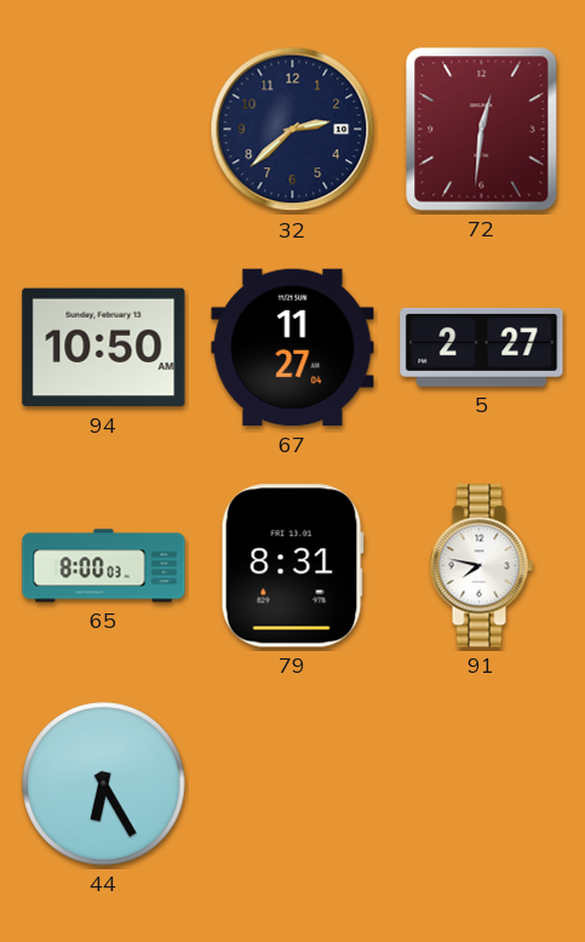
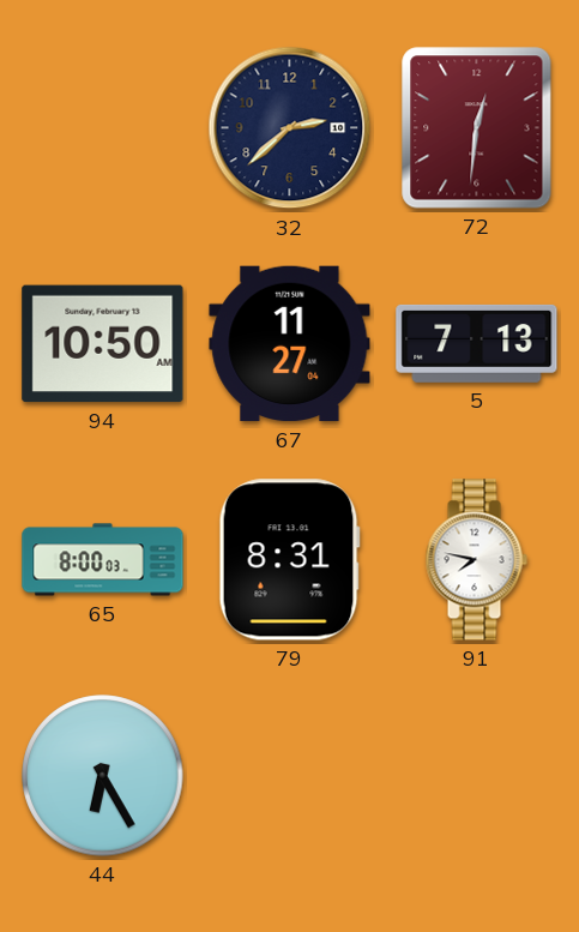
5: 2:27 -> 7:13
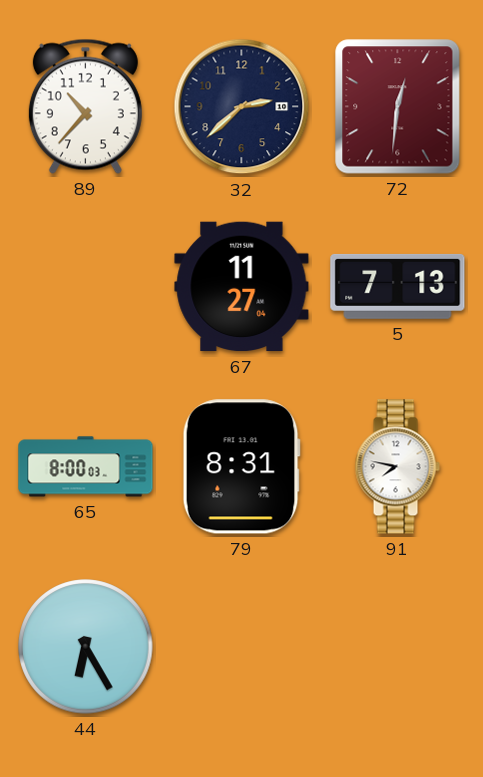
89: none -> 10:37
94: 10:50 -> none
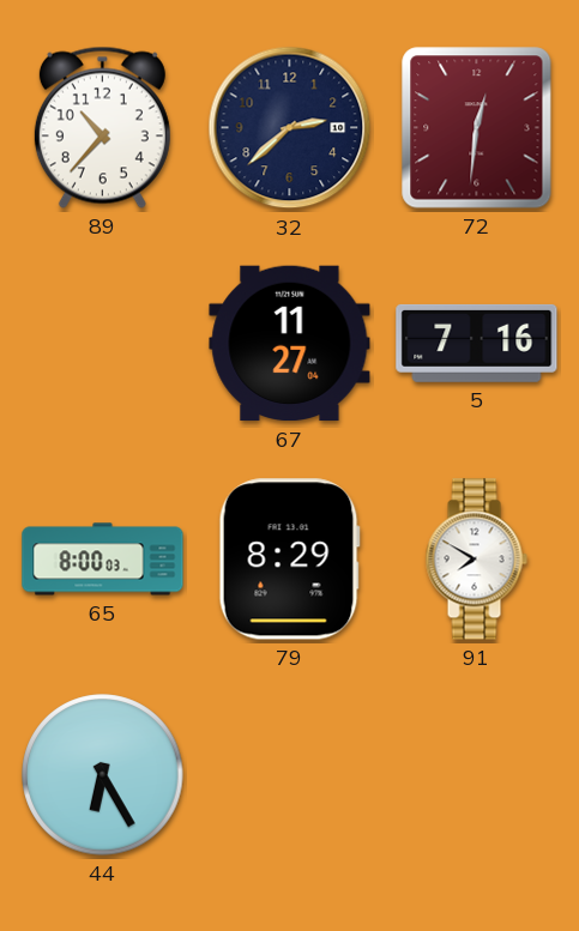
5: 7:13 -> 7:16
79: 8:31 -> 8:29
91: 7:47 -> 7:50
